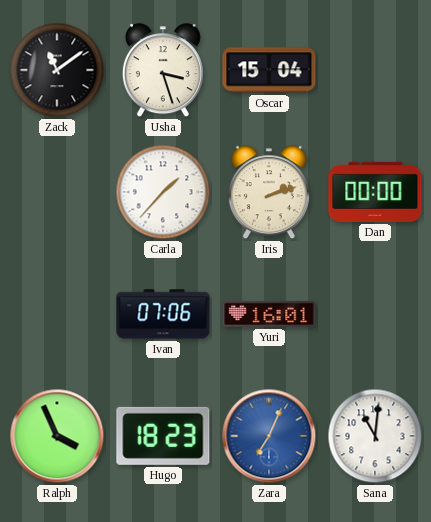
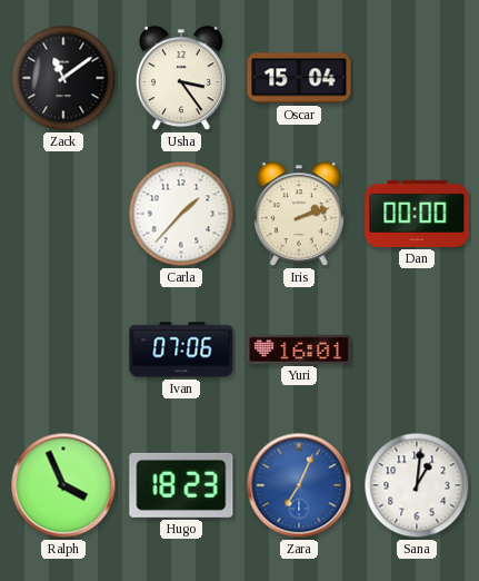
Usha: 3:27 -> 3:24
Sana: 11:01 -> 1:01
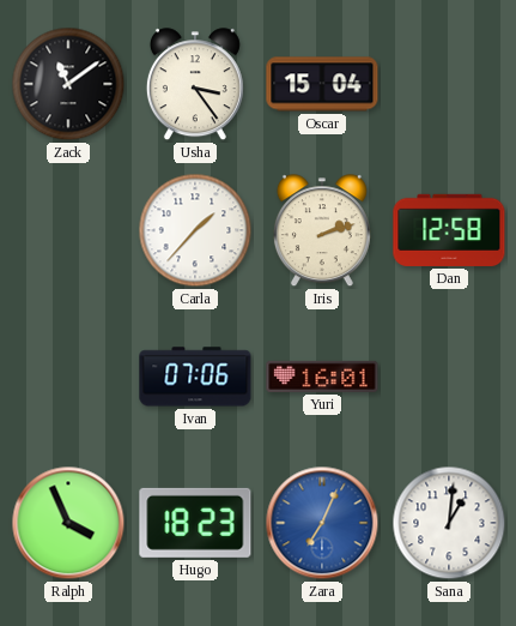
Dan: 00:00 -> 12:58
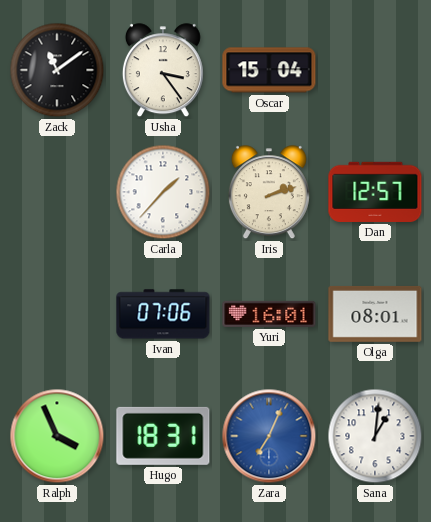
Dan: 12:58 -> 12:57
Olga: none -> 08:01
Hugo: 18:23 -> 18:31
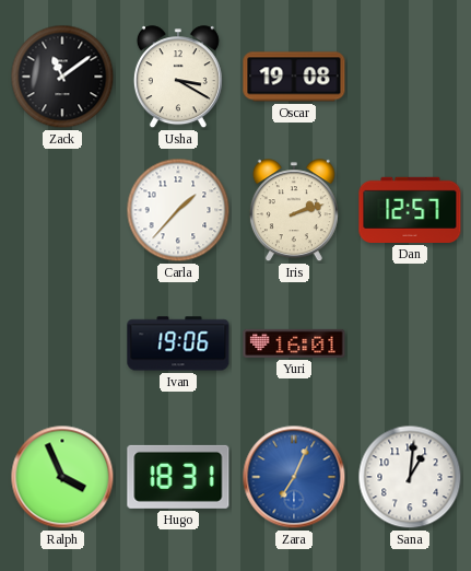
Usha: 3:24 -> 3:20
Oscar: 15:04 -> 19:08
Ivan: 07:06 -> 19:06
Olga: 08:01 -> none
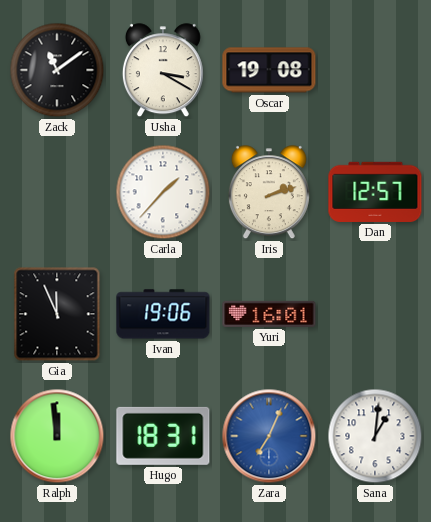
Gia: none -> 11:56
Ralph: 3:56 -> 11:59
